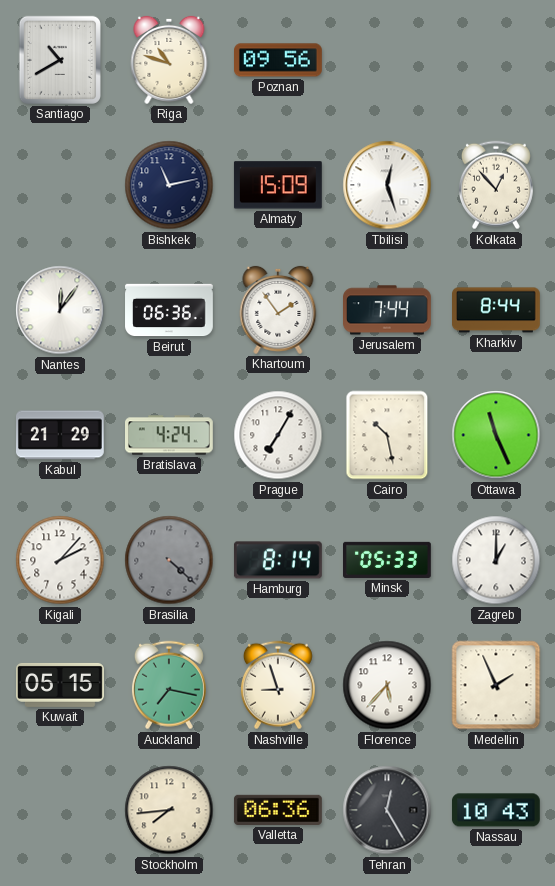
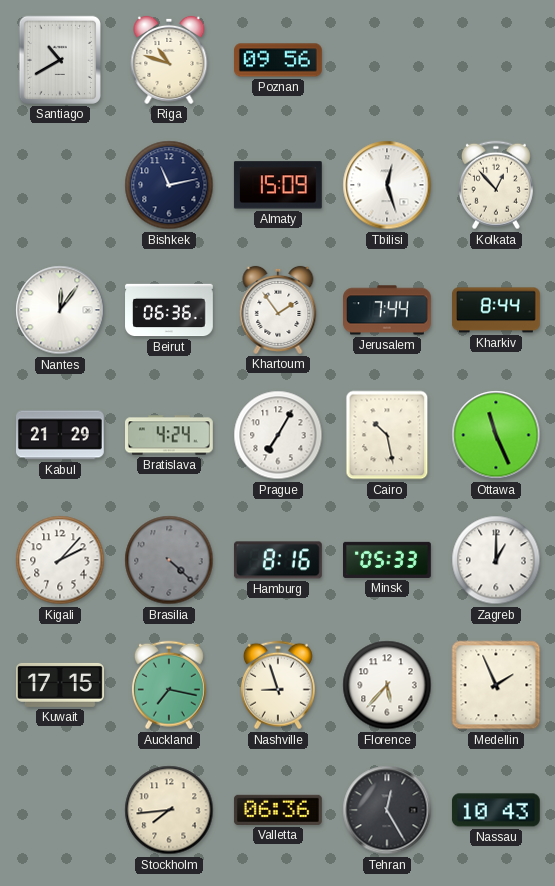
Hamburg: 8:14 -> 8:16
Kuwait: 05:15 -> 17:15
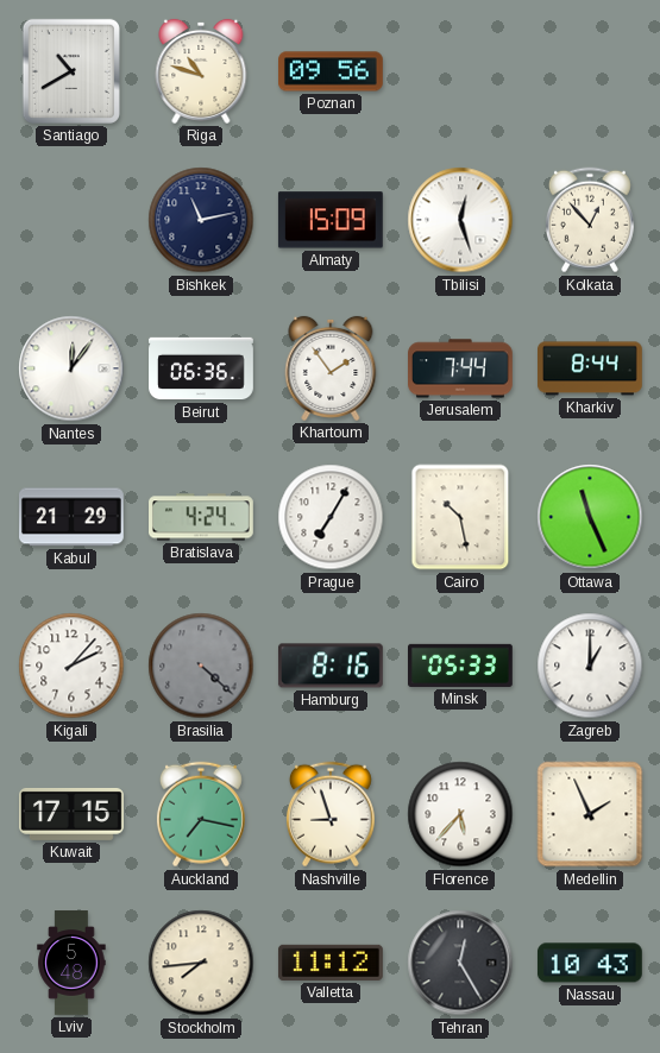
Lviv: none -> 5:48
Valletta: 06:36 -> 11:12
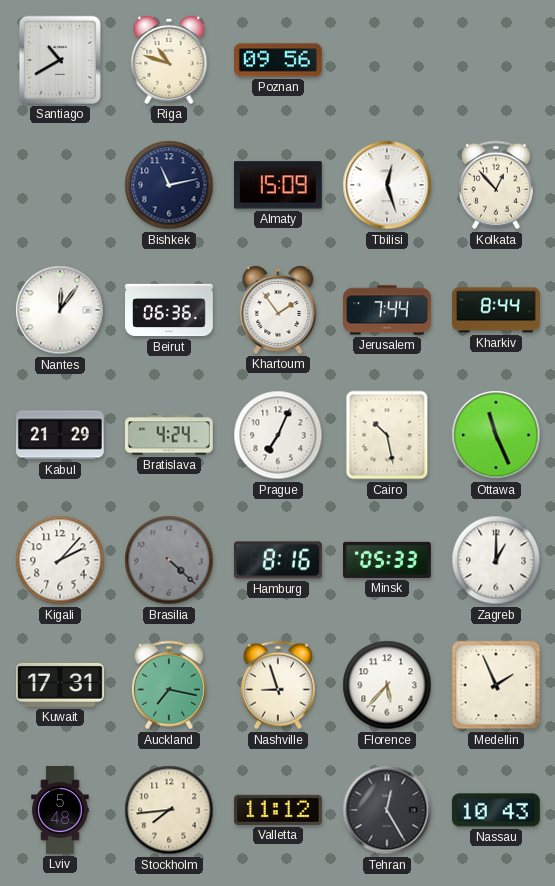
Prague: 7:05 -> 7:04
Kuwait: 17:15 -> 17:31
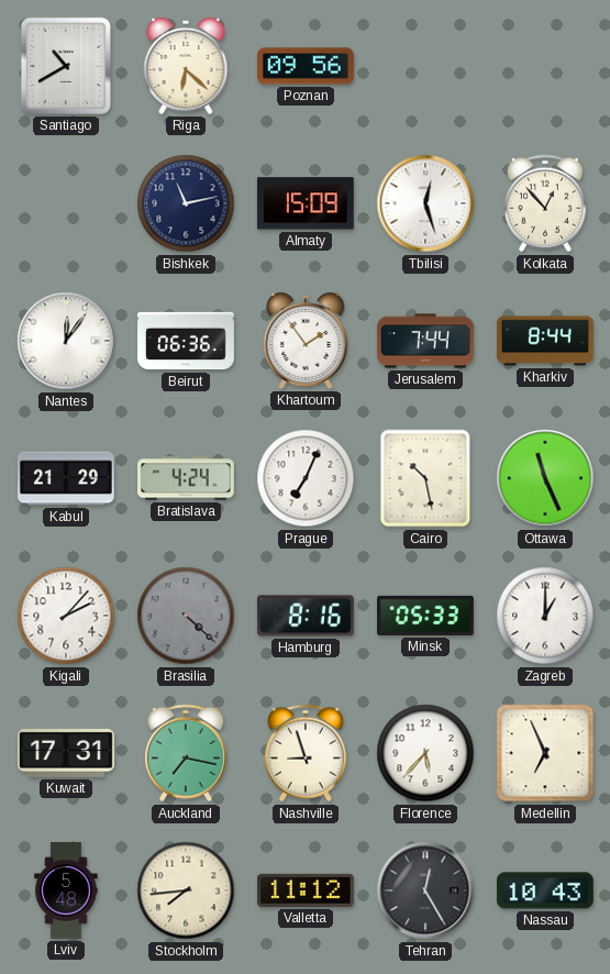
Riga: 10:48 -> 6:22
Medellin: 1:56 -> 6:56
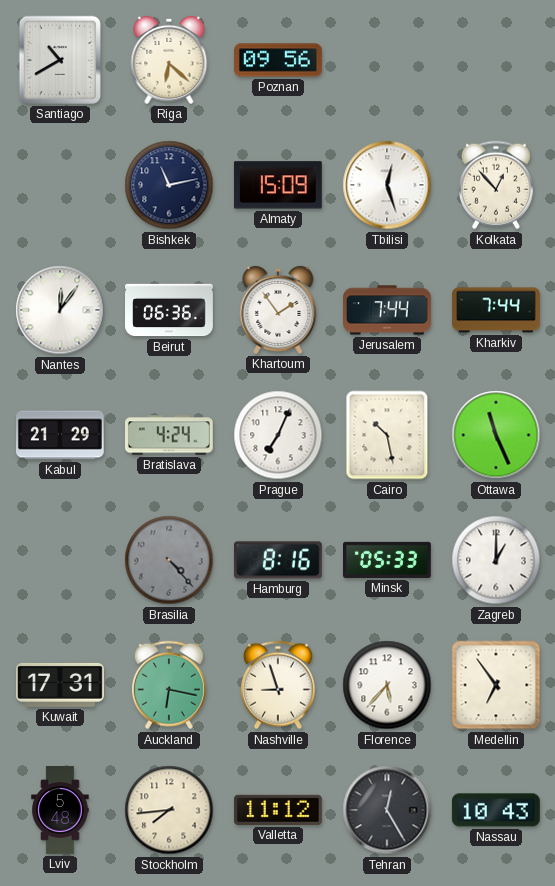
Kharkiv: 8:44 -> 7:44
Kigali: 2:07 -> none
Brasilia: 4:22 -> 4:23
Auckland: 7:17 -> 6:17
Medellin: 6:56 -> 6:54
